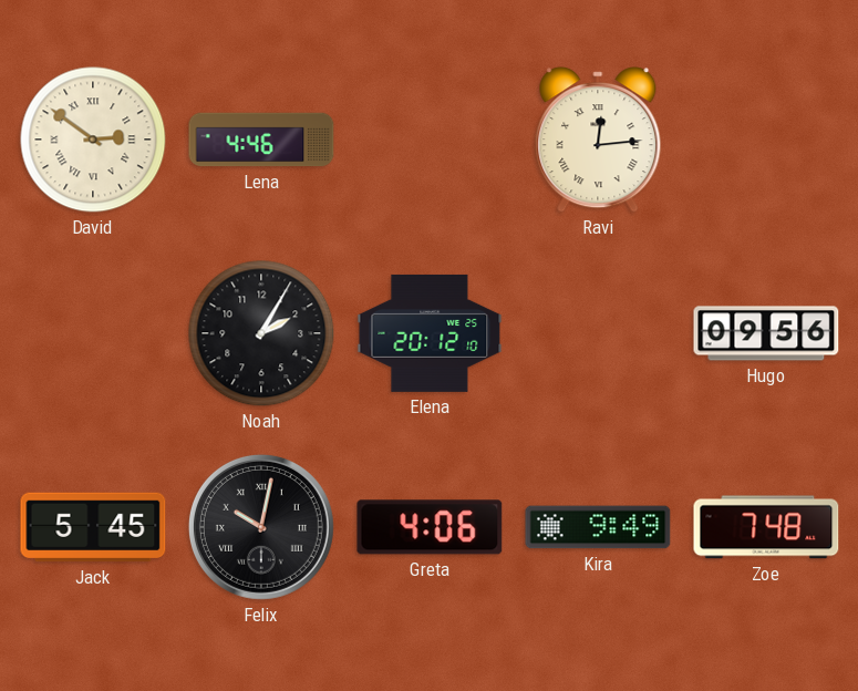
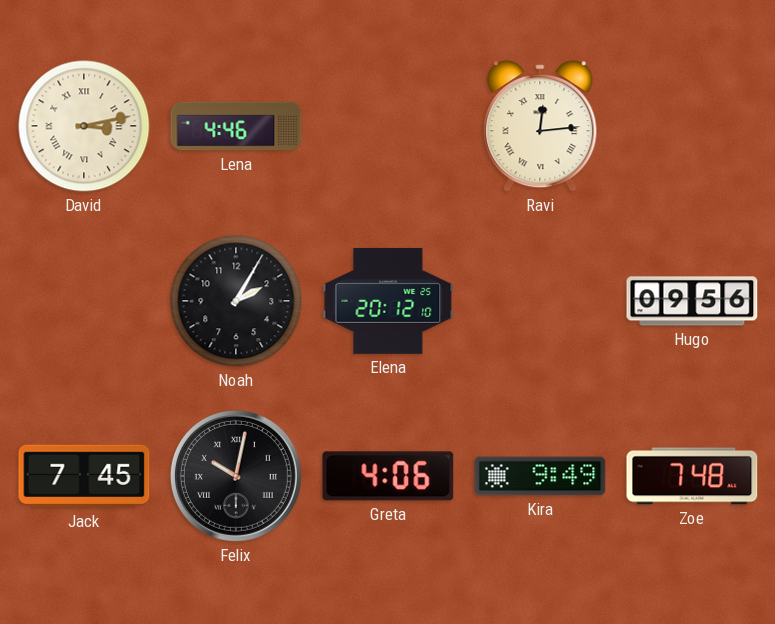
David: 2:51 -> 3:13
Jack: 5:45 -> 7:45
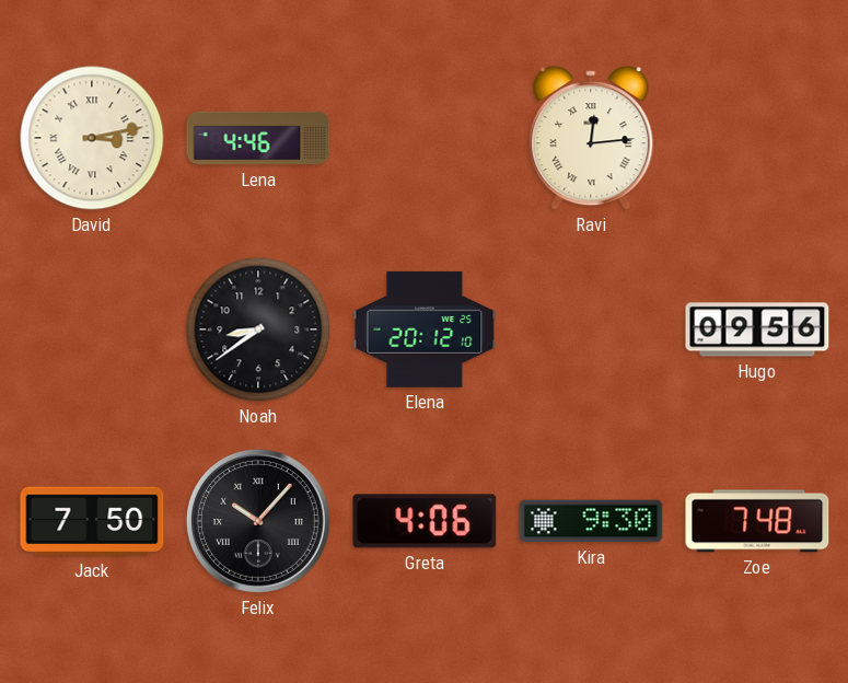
Noah: 2:05 -> 8:39
Jack: 7:45 -> 7:50
Felix: 10:02 -> 10:07
Kira: 9:49 -> 9:30
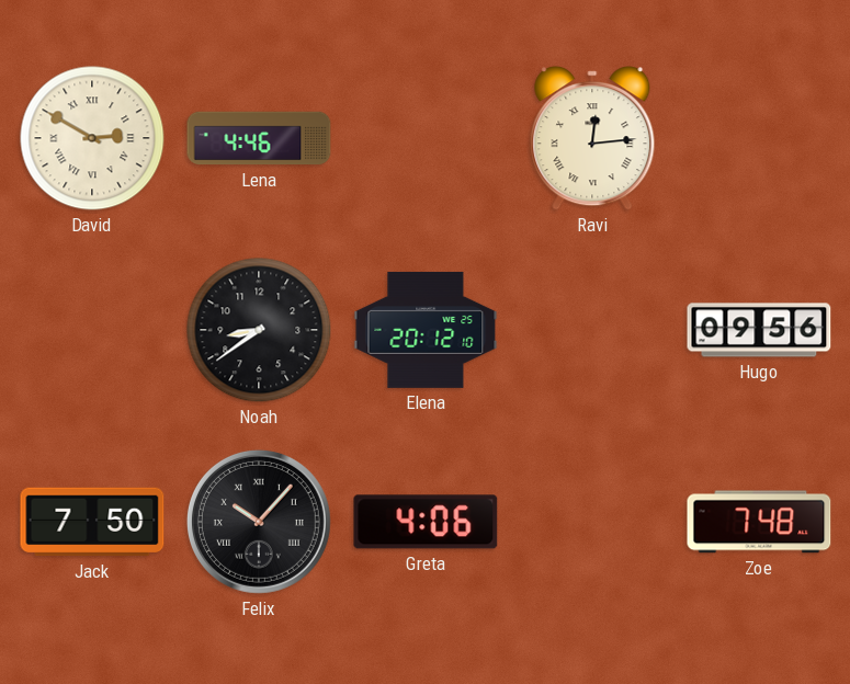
David: 3:13 -> 2:50
Kira: 9:30 -> none
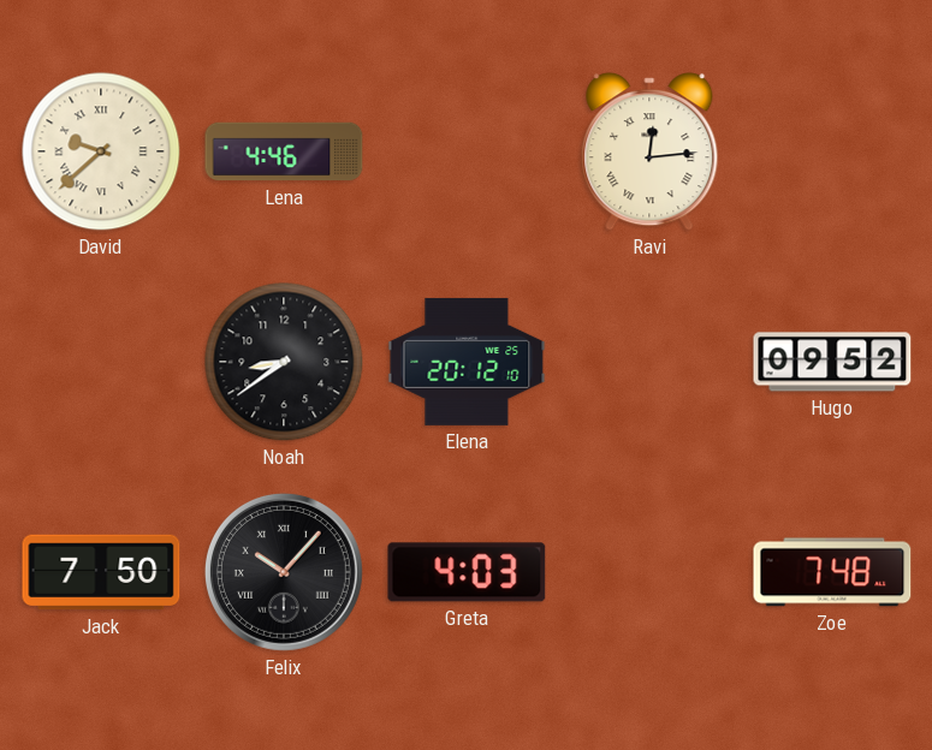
David: 2:50 -> 9:38
Hugo: 09:56 -> 09:52
Greta: 4:06 -> 4:03
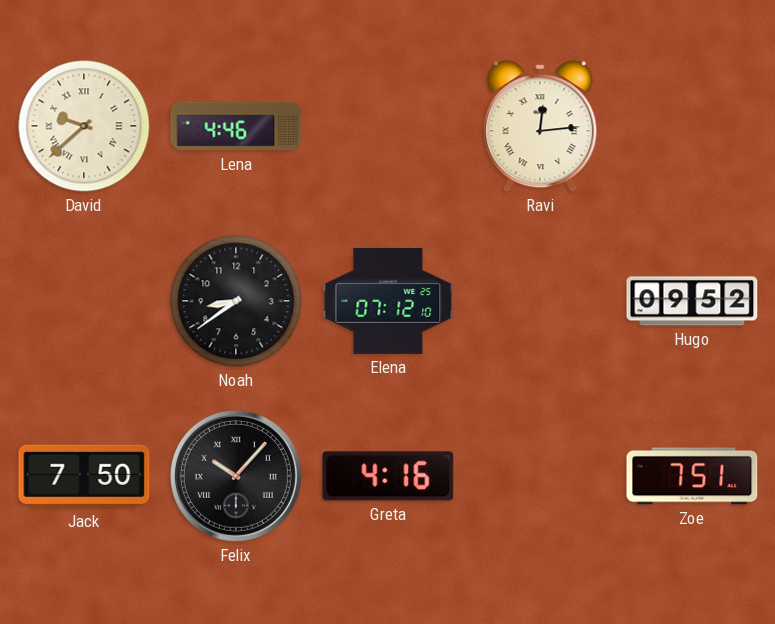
Elena: 20:12 -> 07:12
Greta: 4:03 -> 4:16
Zoe: 7:48 -> 7:51
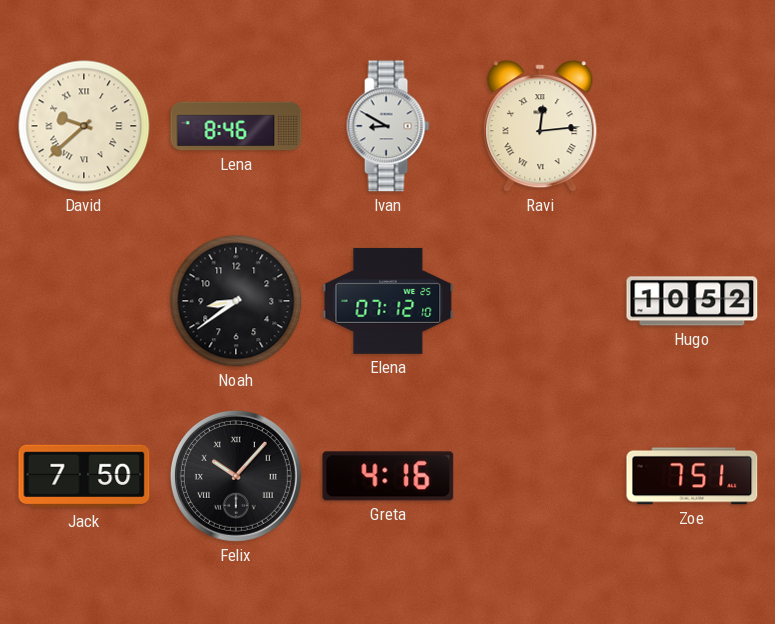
Lena: 4:46 -> 8:46
Ivan: none -> 8:50
Hugo: 09:52 -> 10:52
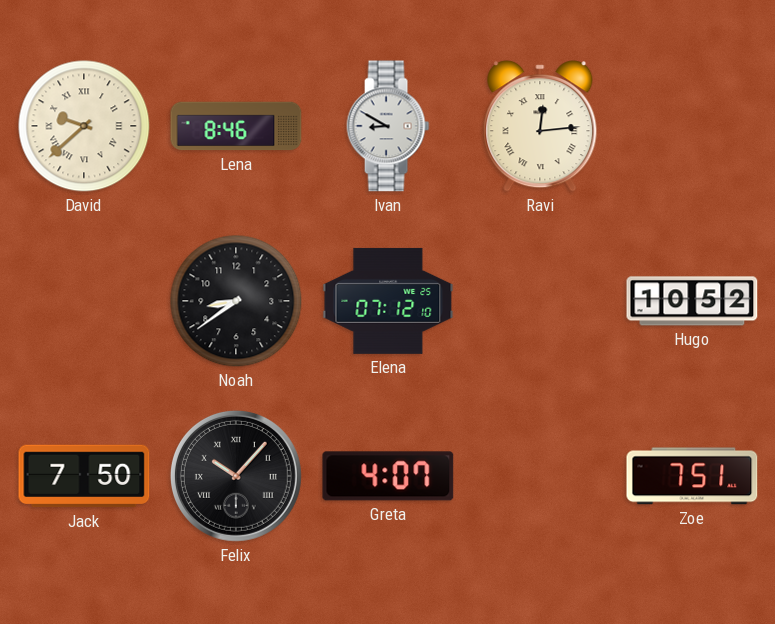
Greta: 4:16 -> 4:07
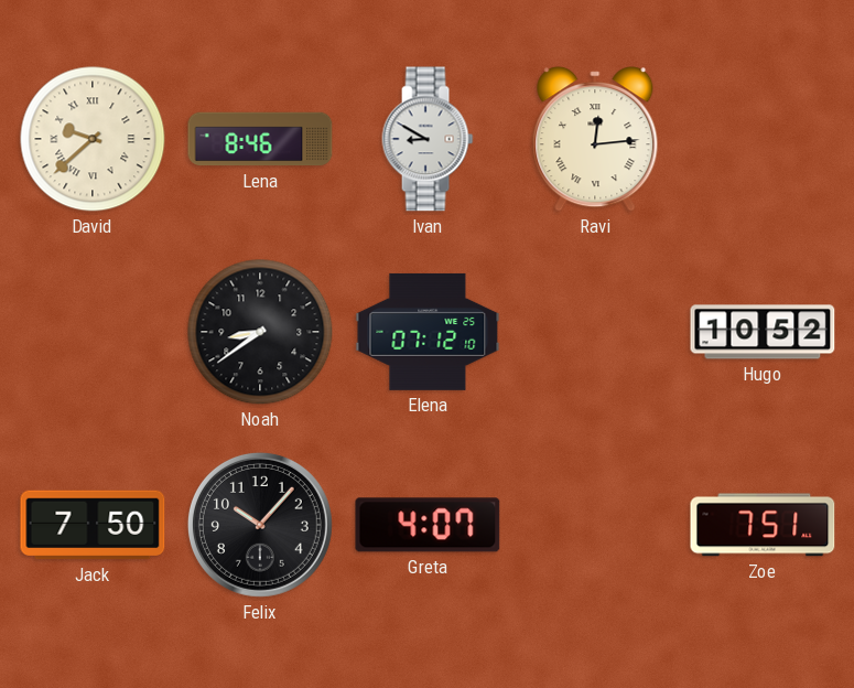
Felix numerals: Roman -> Arabic
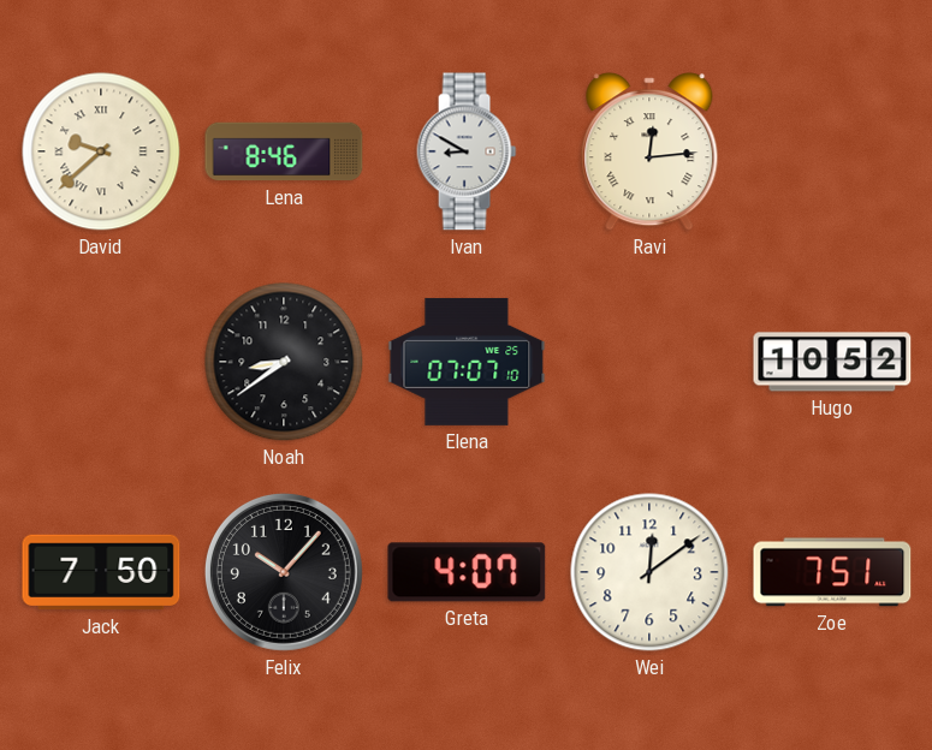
Elena: 07:12 -> 07:07
Wei: none -> 12:09
